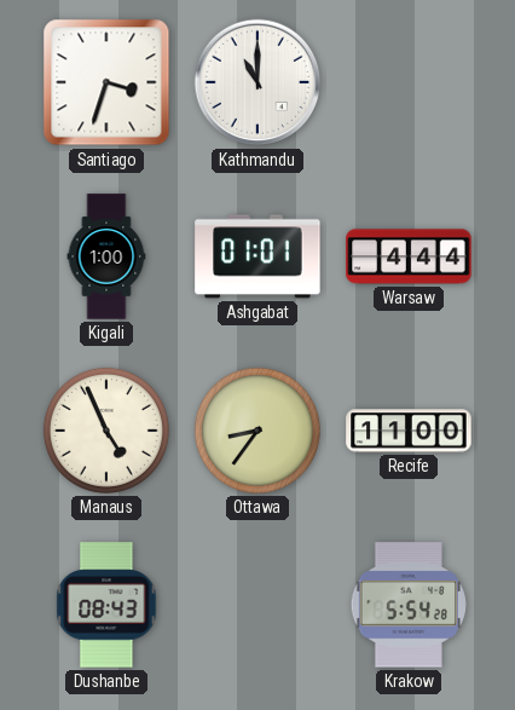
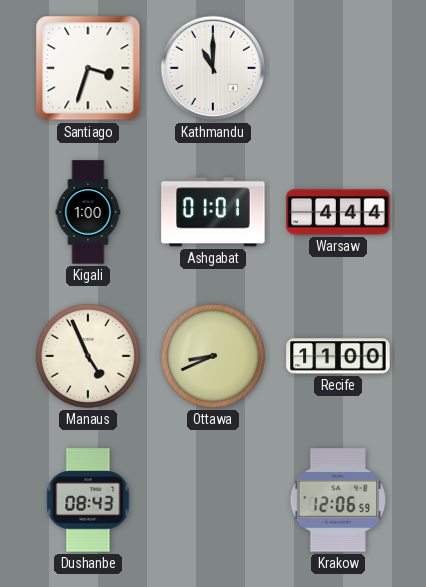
Ottawa: 8:36 -> 8:41
Krakow: 5:54 -> 12:06
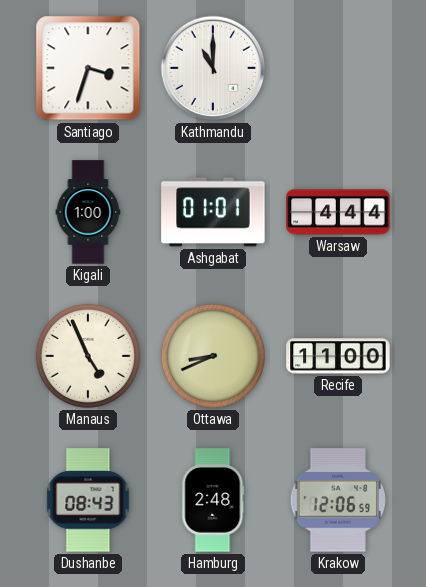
Hamburg: none -> 2:48
